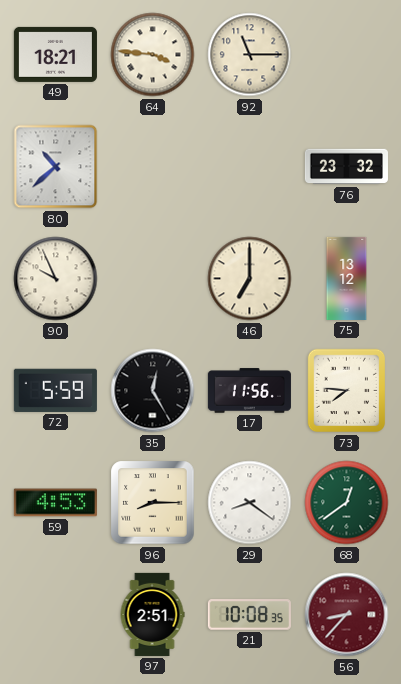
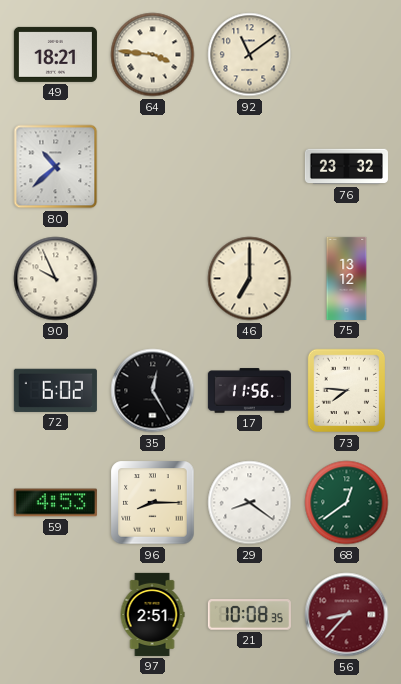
92: 11:15 -> 11:09
72: 5:59 -> 6:02
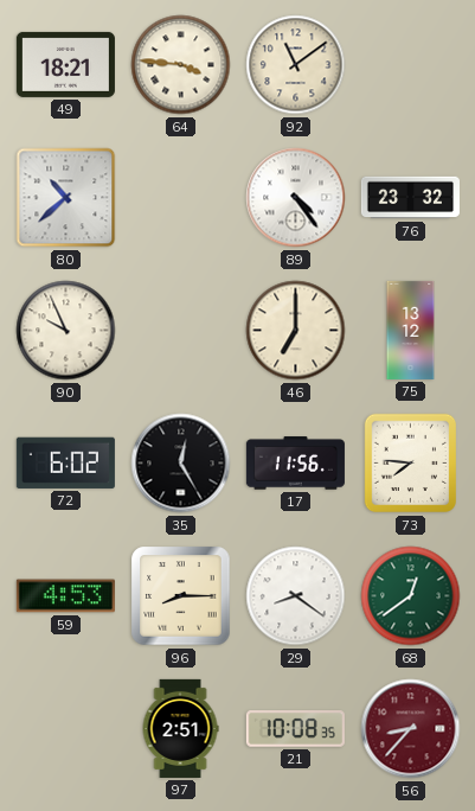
89: none -> 4:24
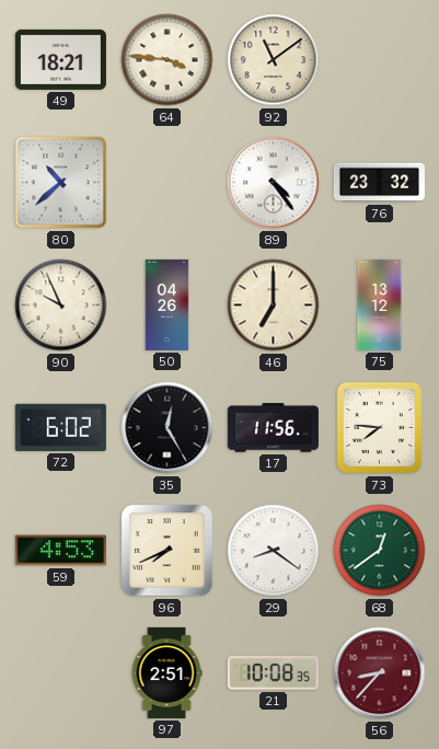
50: none -> 04:26
96: 8:15 -> 7:41
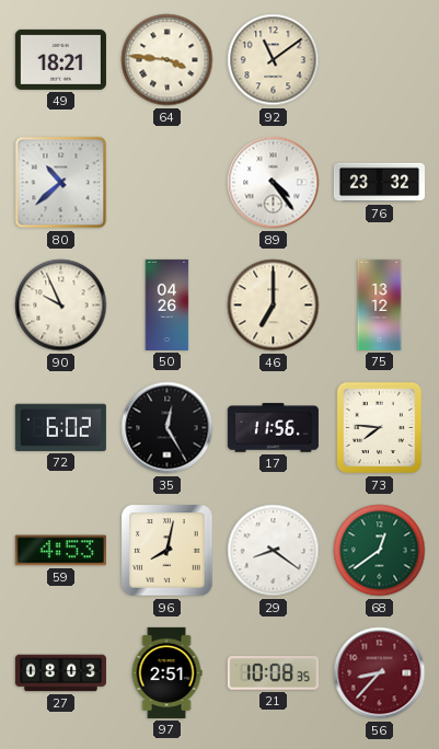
96: 7:41 -> 8:02
27: none -> 08:03
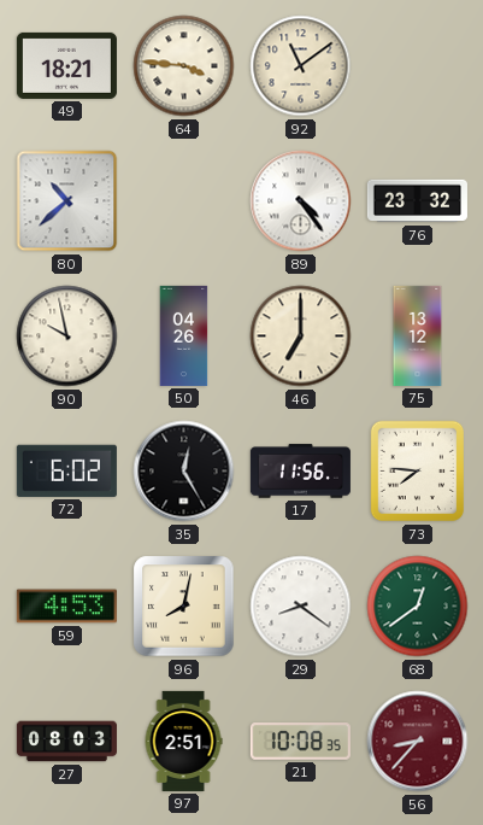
90: 9:56 -> 9:58
